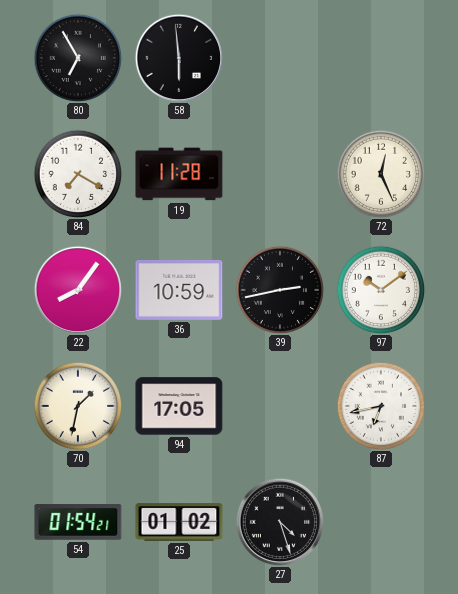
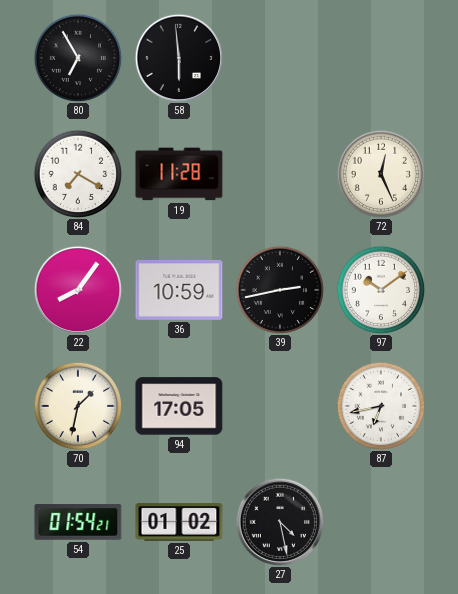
27: 4:27 -> 4:28
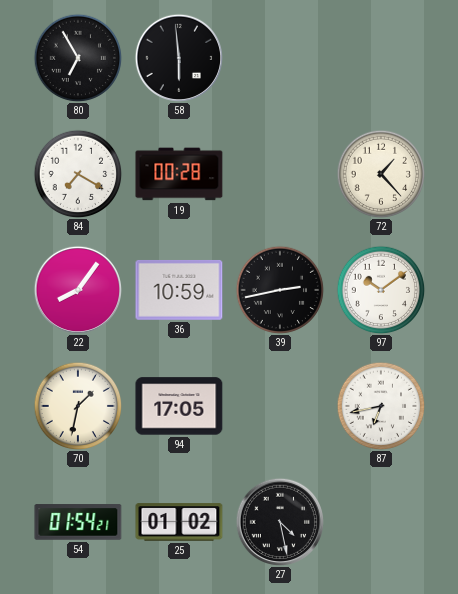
19: 11:28 -> 00:28
72: 12:26 -> 1:23
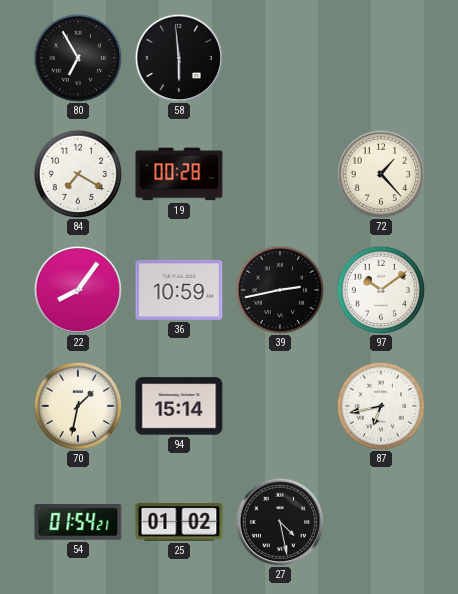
94: 17:05 -> 15:14
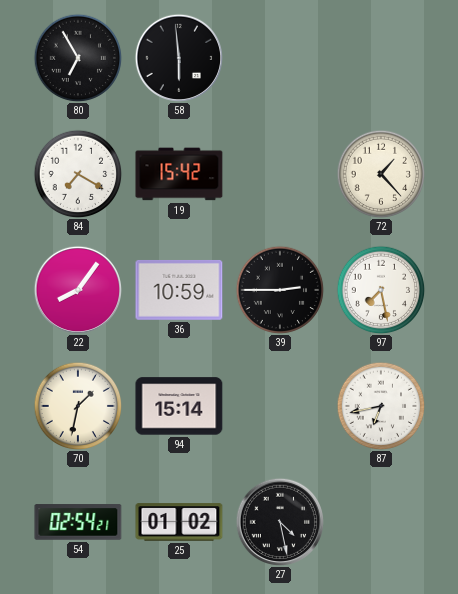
19: 00:28 -> 15:42
39: 2:43 -> 2:45
97: 10:09 -> 7:28
54: 01:54 -> 02:54
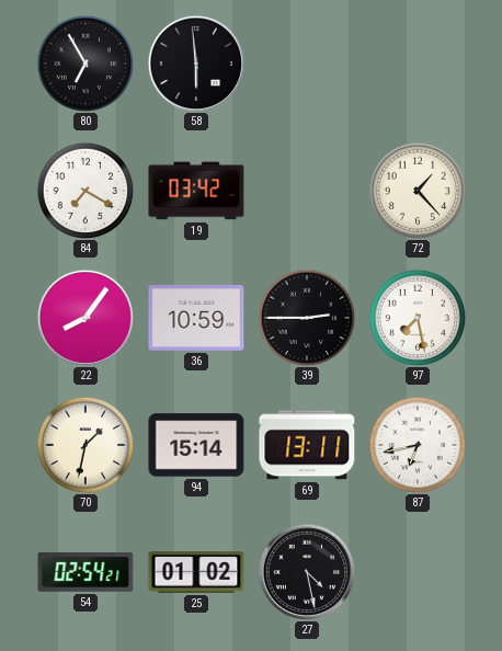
19: 15:42 -> 03:42
69: none -> 13:11
